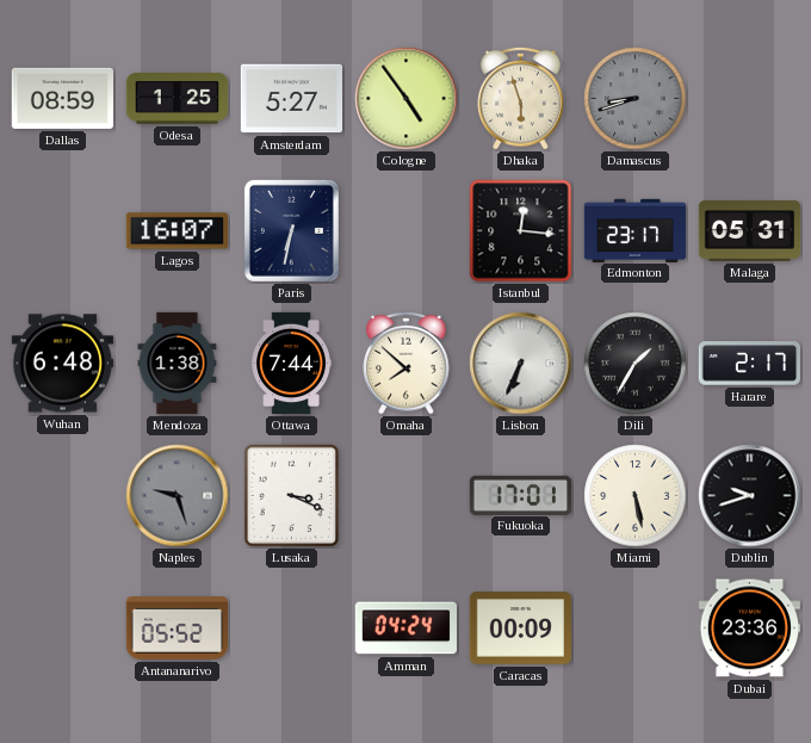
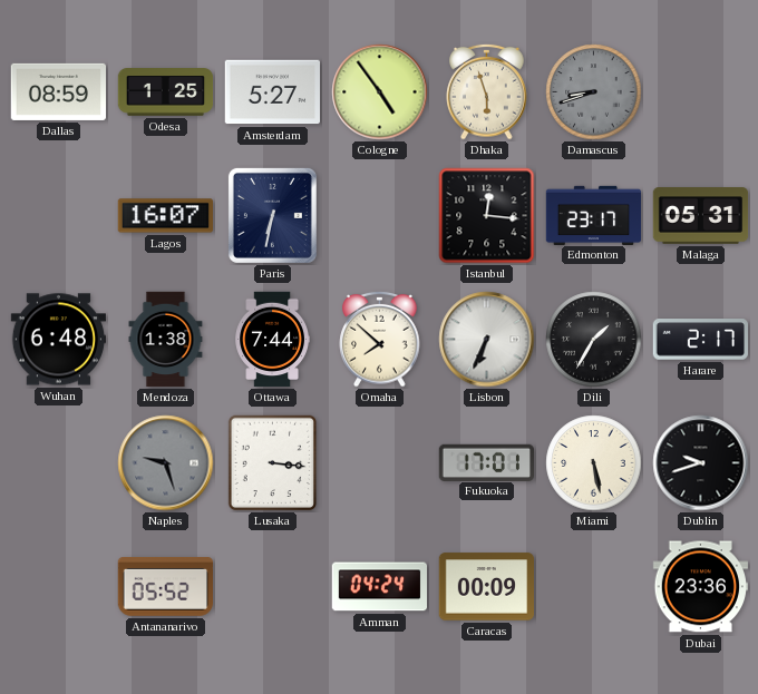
Lusaka: 3:19 -> 3:16
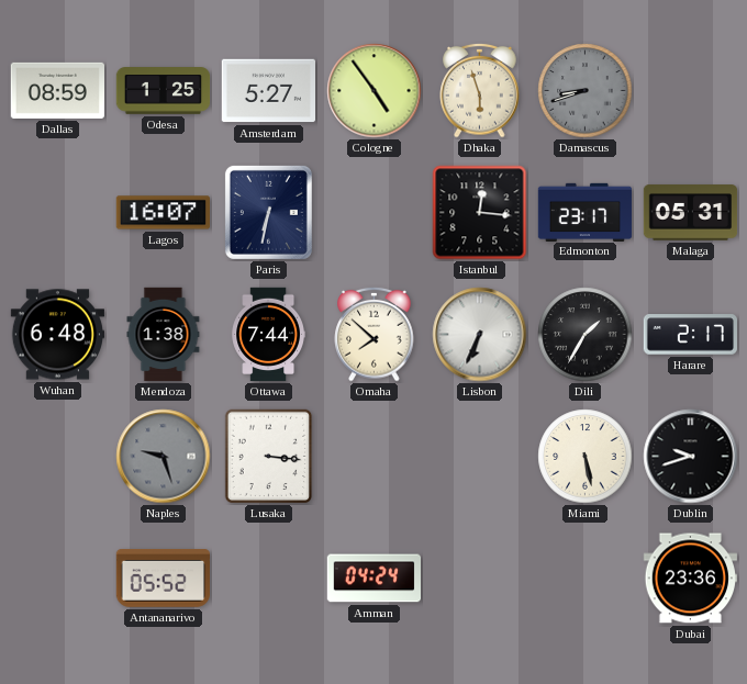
Fukuoka: 17:01 -> none
Caracas: 00:09 -> none
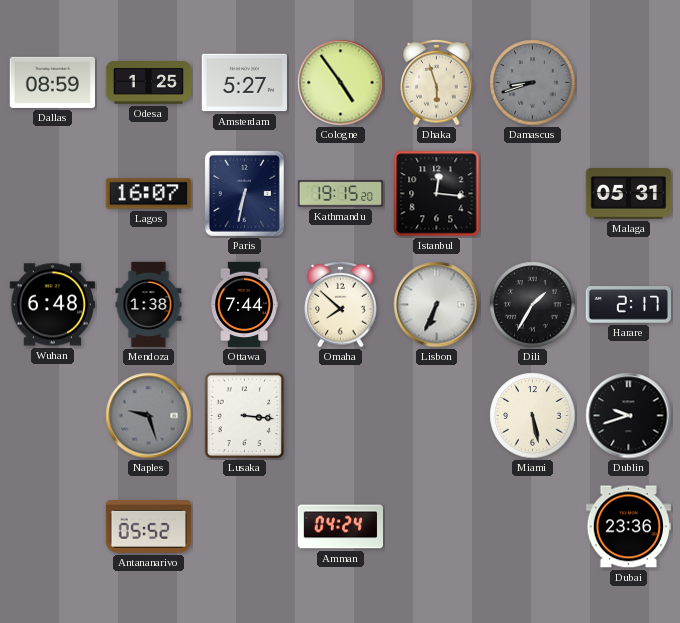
Kathmandu: none -> 19:15
Edmonton: 23:17 -> none
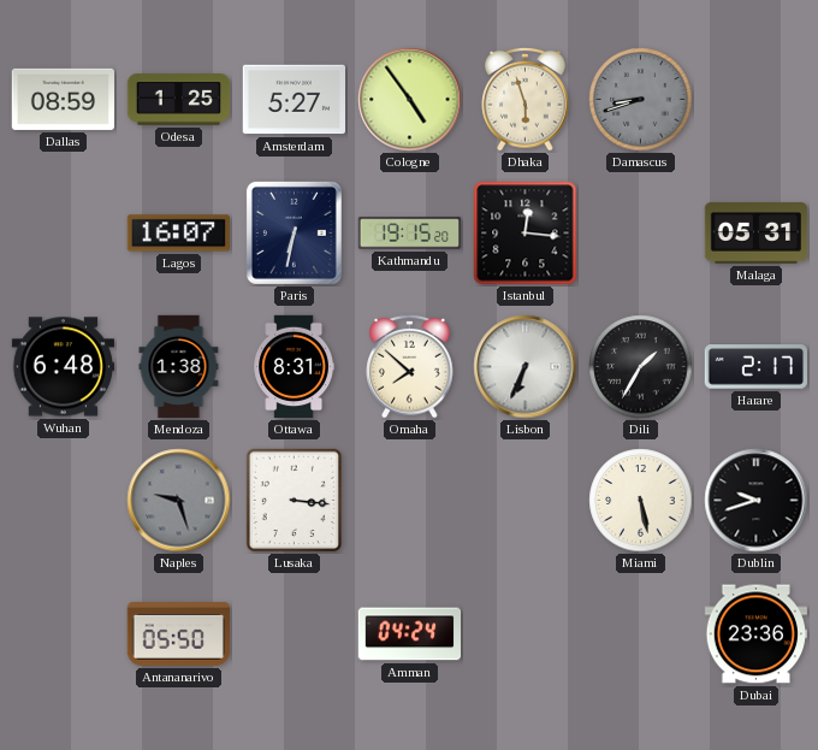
Ottawa: 7:44 -> 8:31
Antananarivo: 05:52 -> 05:50
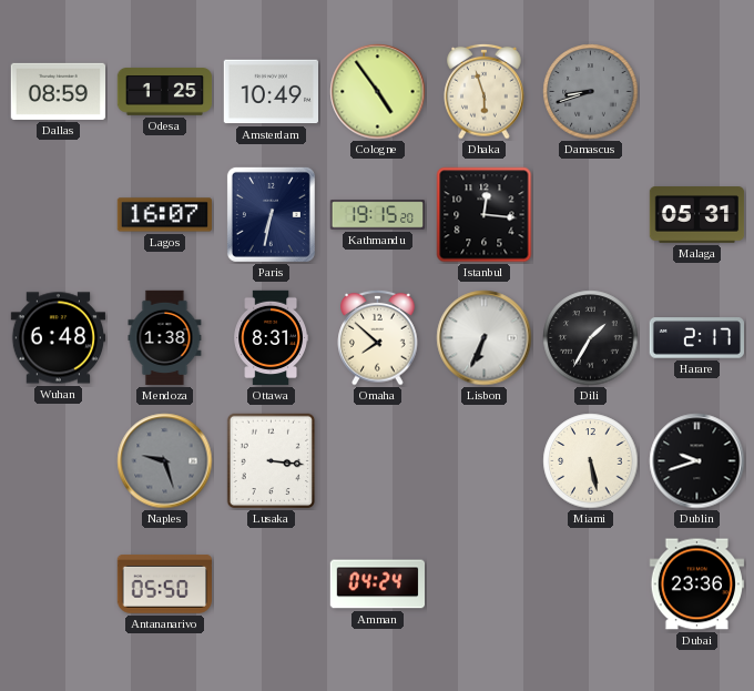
Amsterdam: 5:27 -> 10:49
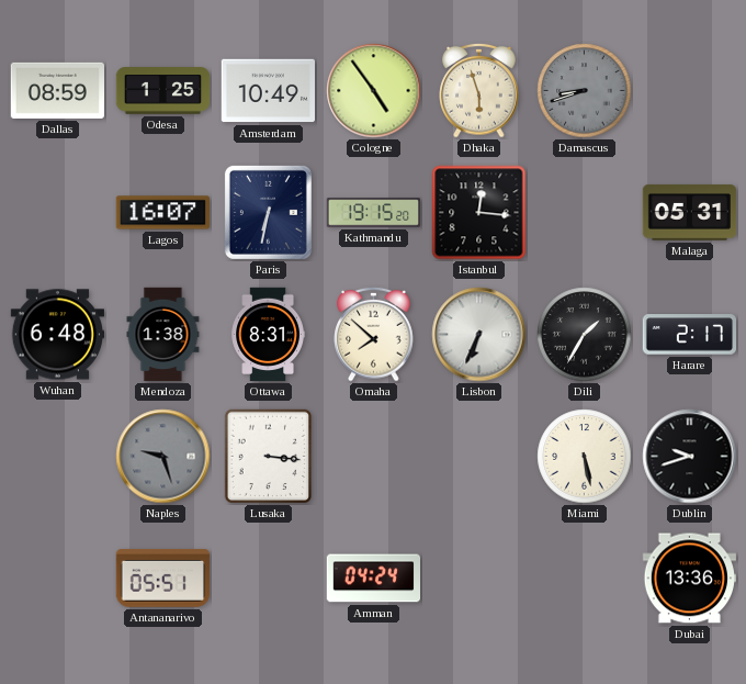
Antananarivo: 05:50 -> 05:51
Dubai: 23:36 -> 13:36
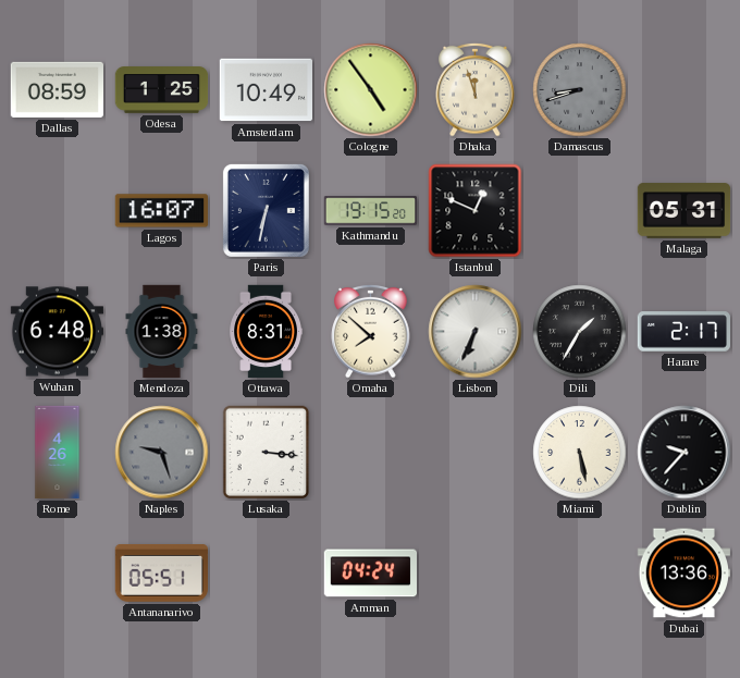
Dhaka: 5:57 -> 11:57
Istanbul: 12:16 -> 12:49
Rome: none -> 4:26
Dublin: 9:42 -> 9:37
